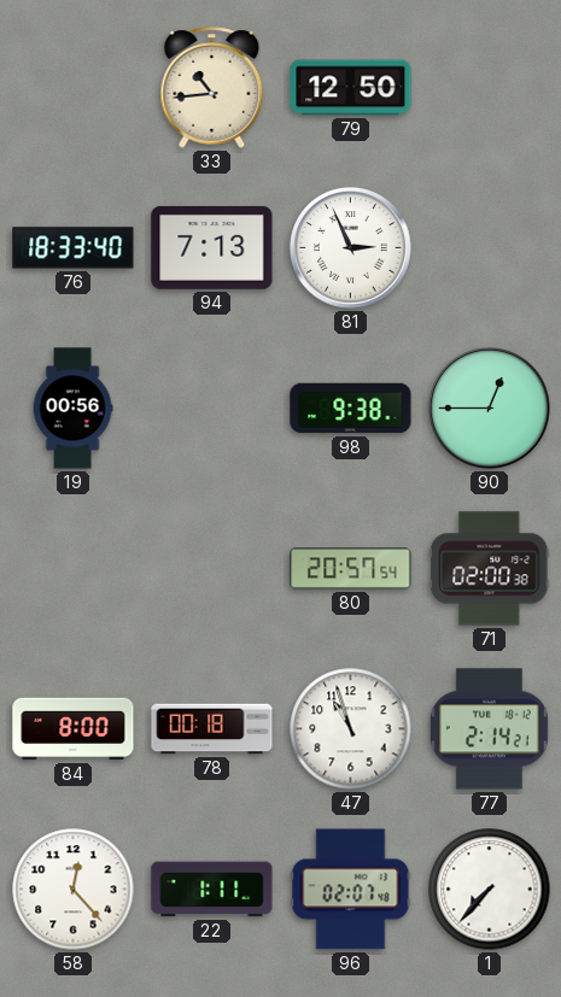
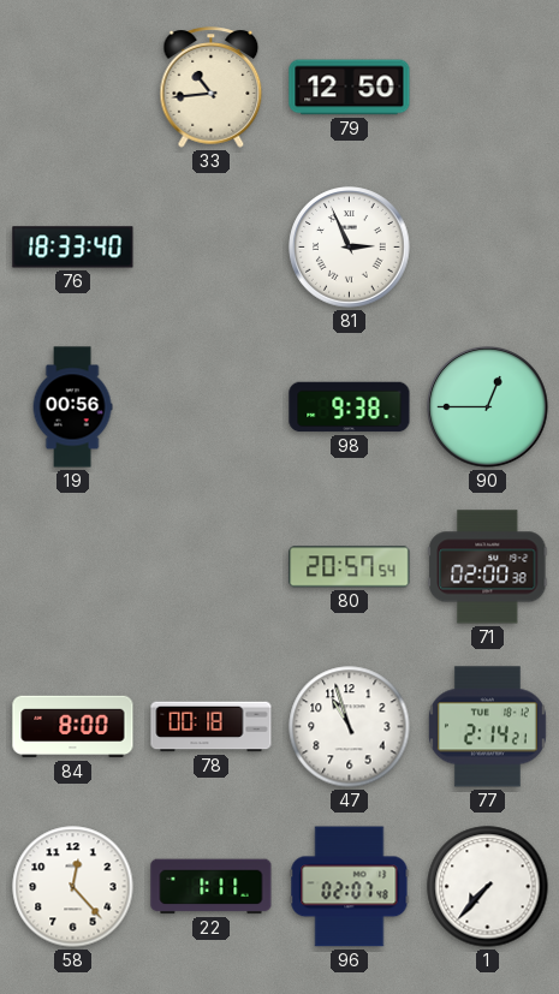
94: 7:13 -> none
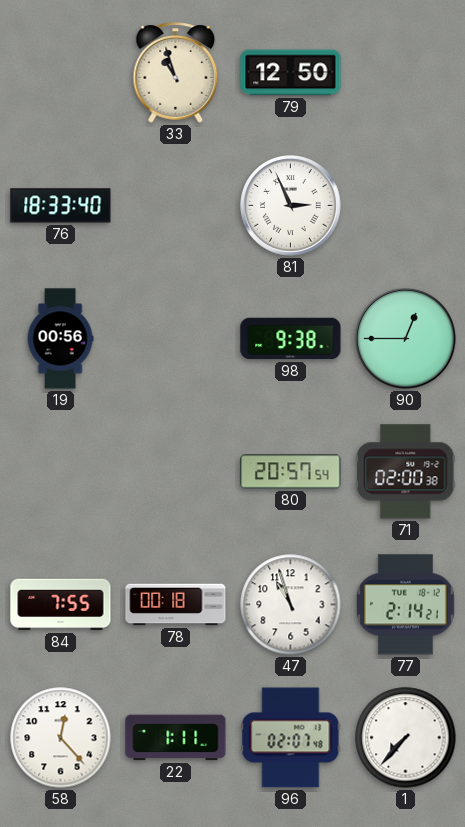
33: 10:44 -> 10:57
84: 8:00 -> 7:55
